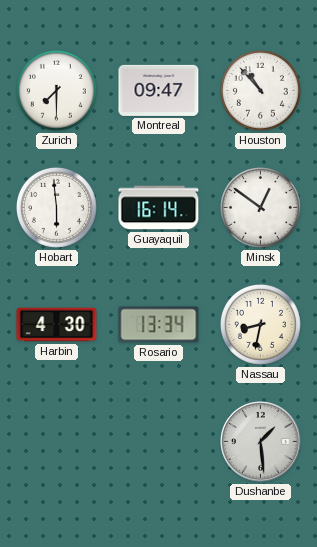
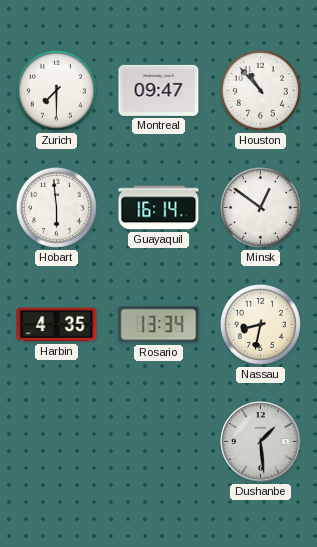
Harbin: 4:30 -> 4:35
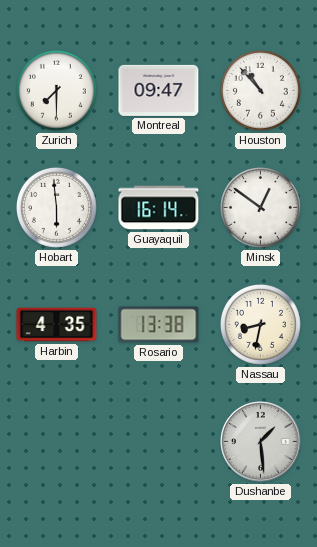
Rosario: 13:34 -> 13:38
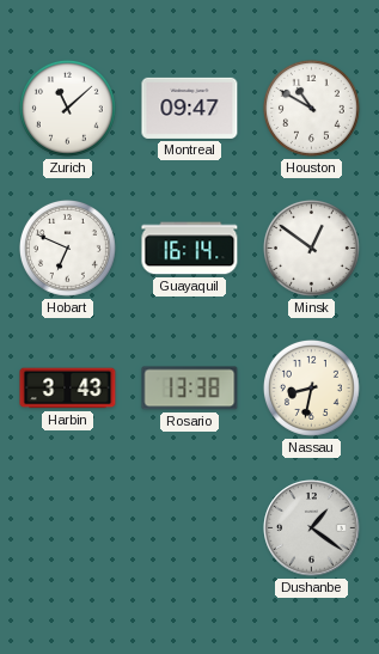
Zurich: 7:30 -> 11:08
Houston: 10:53 -> 10:50
Hobart: 5:59 -> 6:49
Harbin: 4:35 -> 3:43
Dushanbe: 1:29 -> 1:21
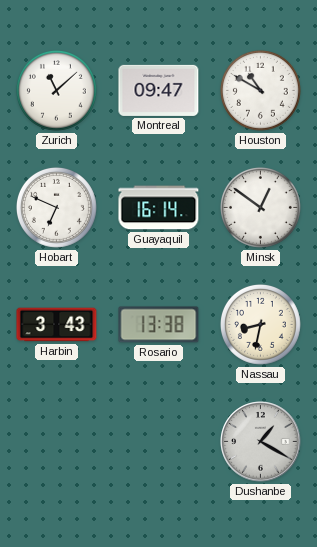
Dushanbe: 1:21 -> 1:20
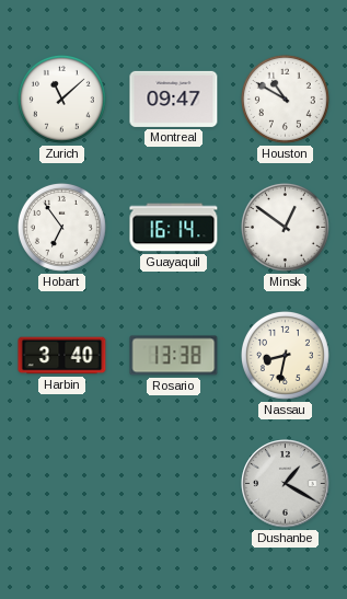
Hobart: 6:49 -> 6:54
Harbin: 3:43 -> 3:40
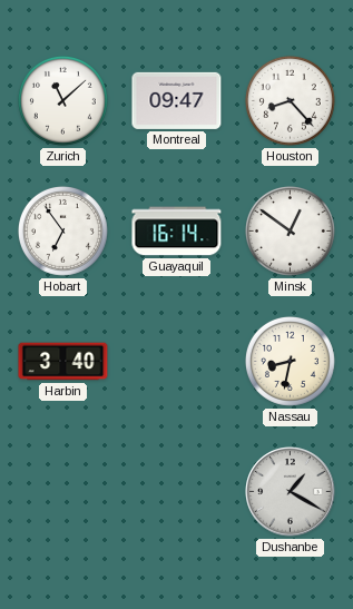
Houston: 10:50 -> 8:23
Rosario: 13:38 -> none
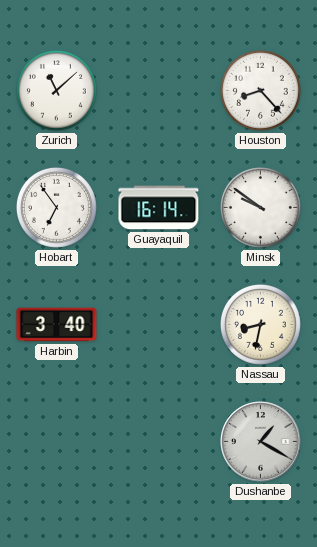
Montreal: 09:47 -> none
Minsk: 12:51 -> 9:51
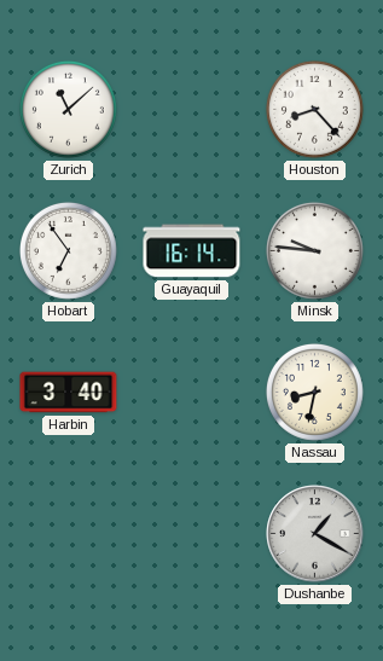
Minsk: 9:51 -> 9:46
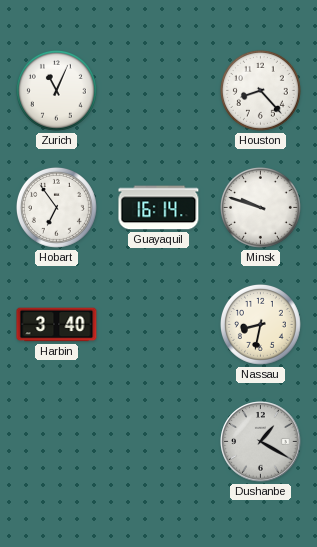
Zurich: 11:08 -> 11:04
Minsk: 9:46 -> 9:48
